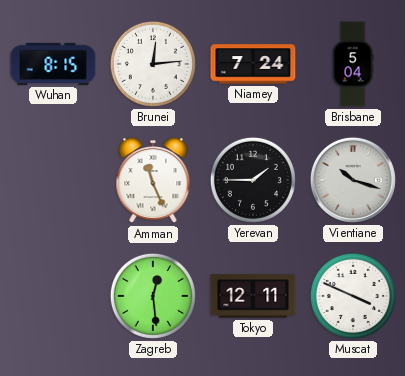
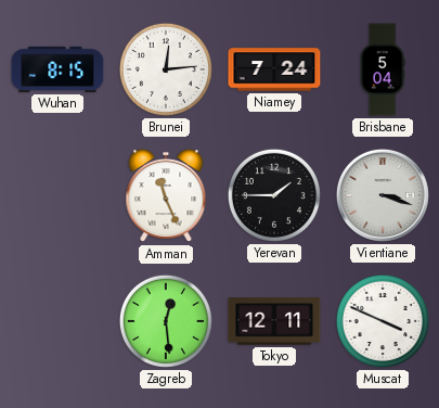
Vientiane: 10:18 -> 3:18
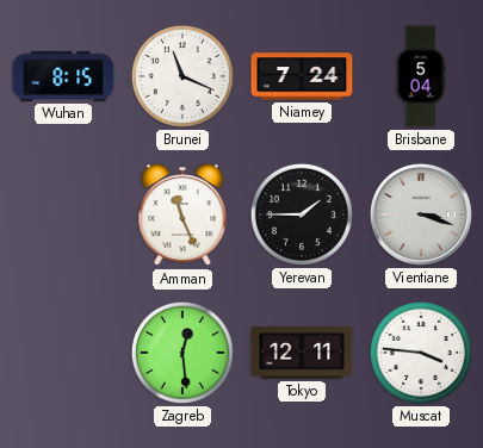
Brunei: 12:14 -> 11:19
Muscat: 3:49 -> 3:46
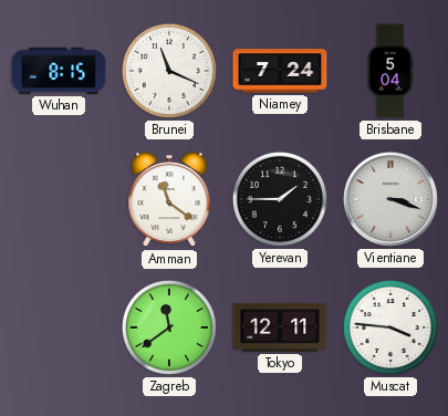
Amman: 11:26 -> 11:21
Zagreb: 12:29 -> 11:39
